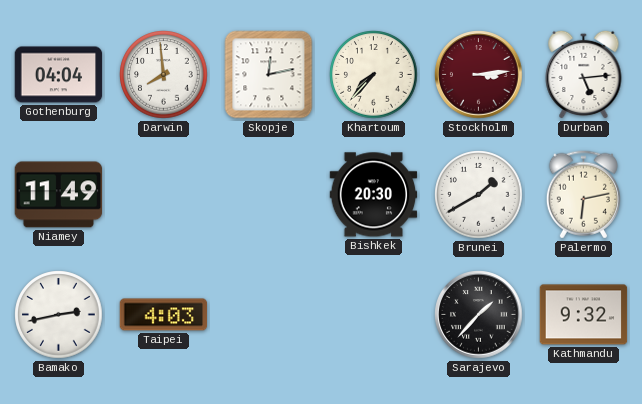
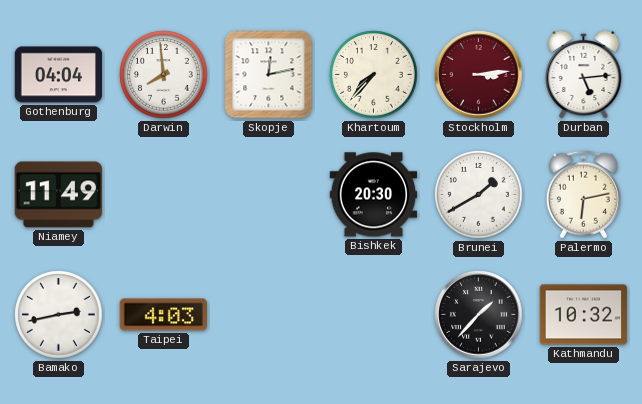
Kathmandu: 9:32 -> 10:32
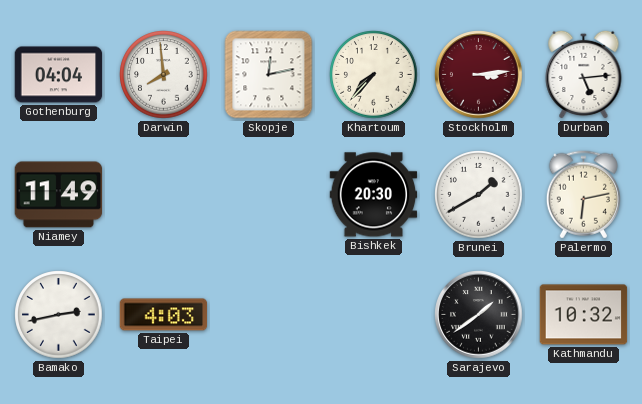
Sarajevo: 1:37 -> 1:39
